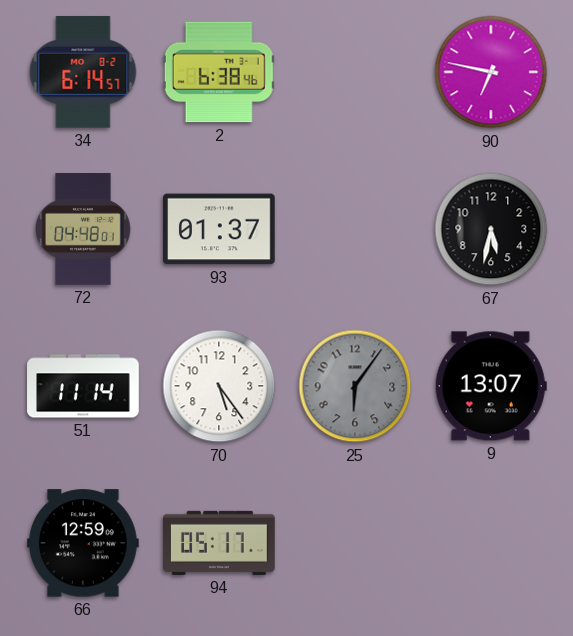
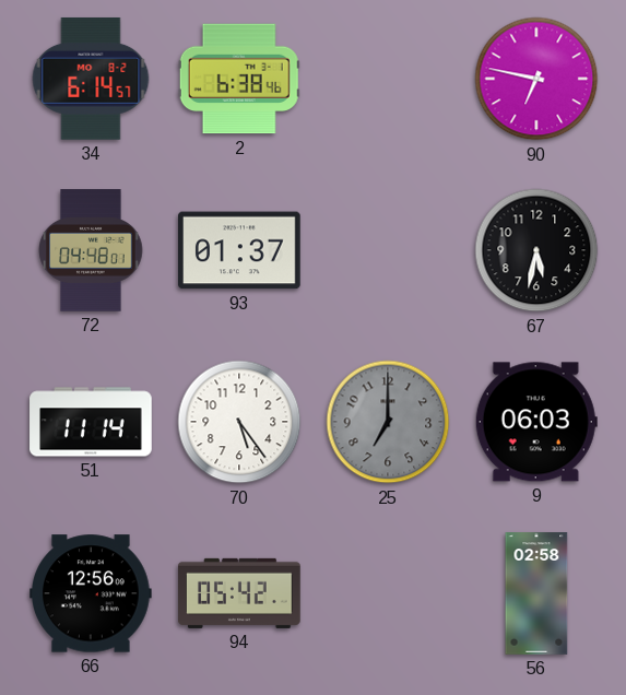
25: 6:06 -> 7:00
9: 13:07 -> 06:03
66: 12:59 -> 12:56
94: 05:17 -> 05:42
56: none -> 02:58
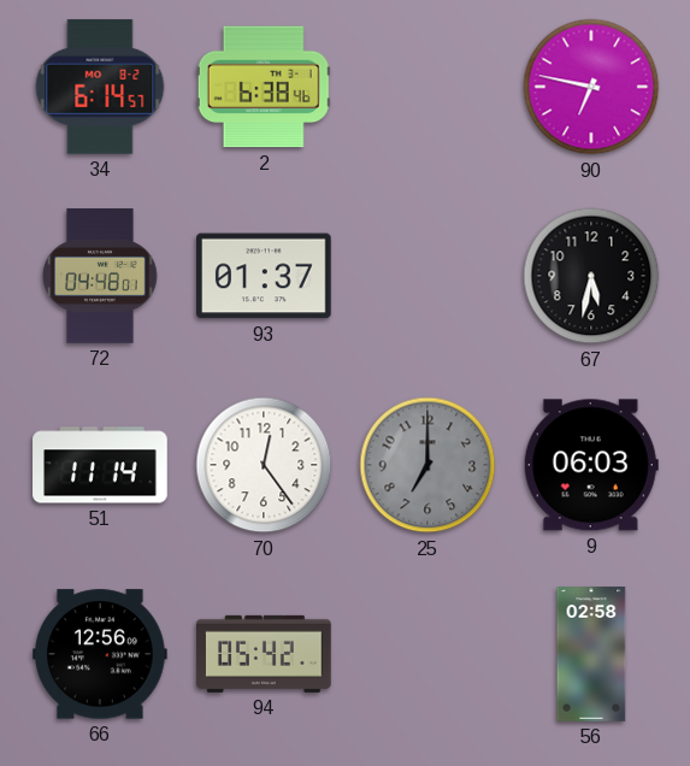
70: 5:24 -> 12:24
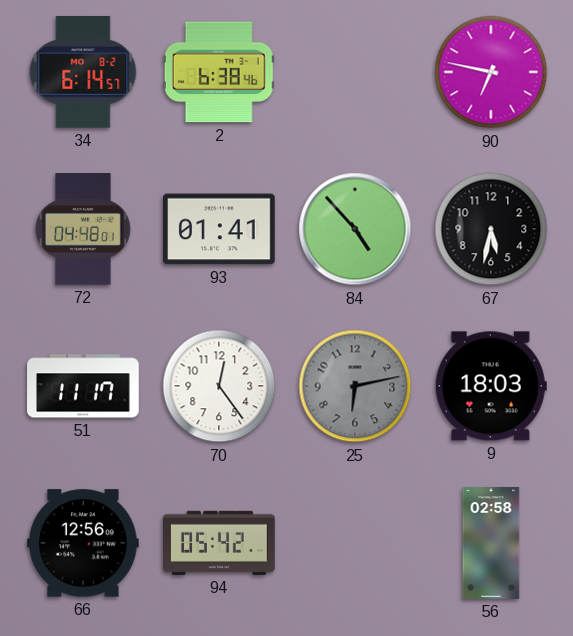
93: 01:37 -> 01:41
84: none -> 4:53
51: 11:14 -> 11:17
25: 7:00 -> 6:13
9: 06:03 -> 18:03
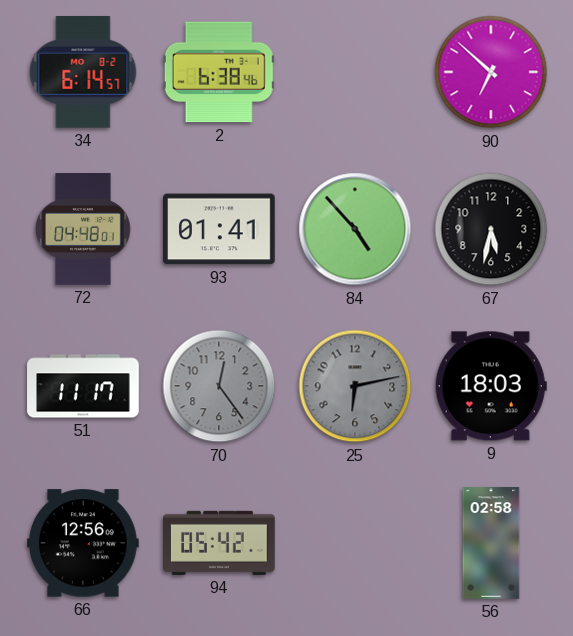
90: 6:47 -> 6:52
70 dial: white -> grey
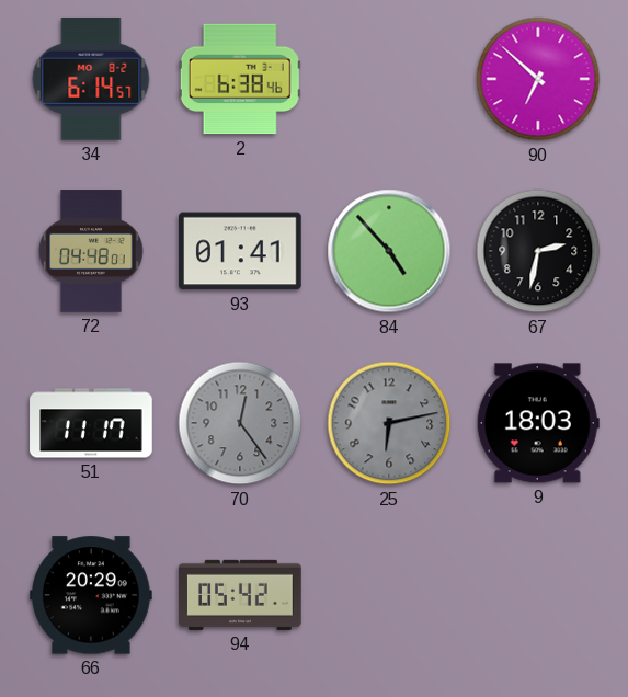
67: 5:32 -> 2:32
66: 12:56 -> 20:29
56: 02:58 -> none
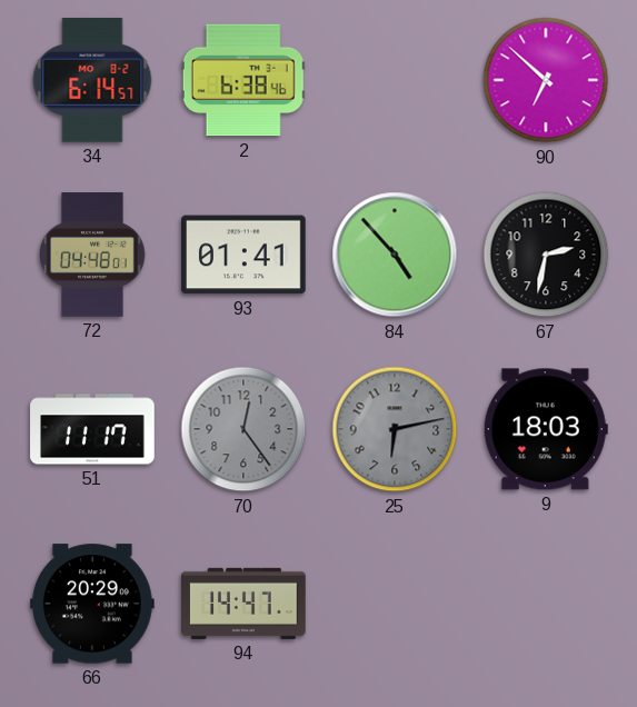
94: 05:42 -> 14:47
